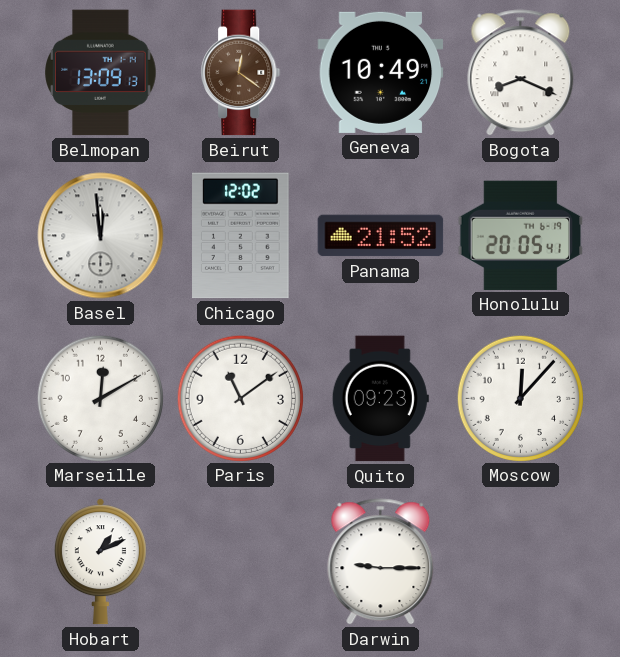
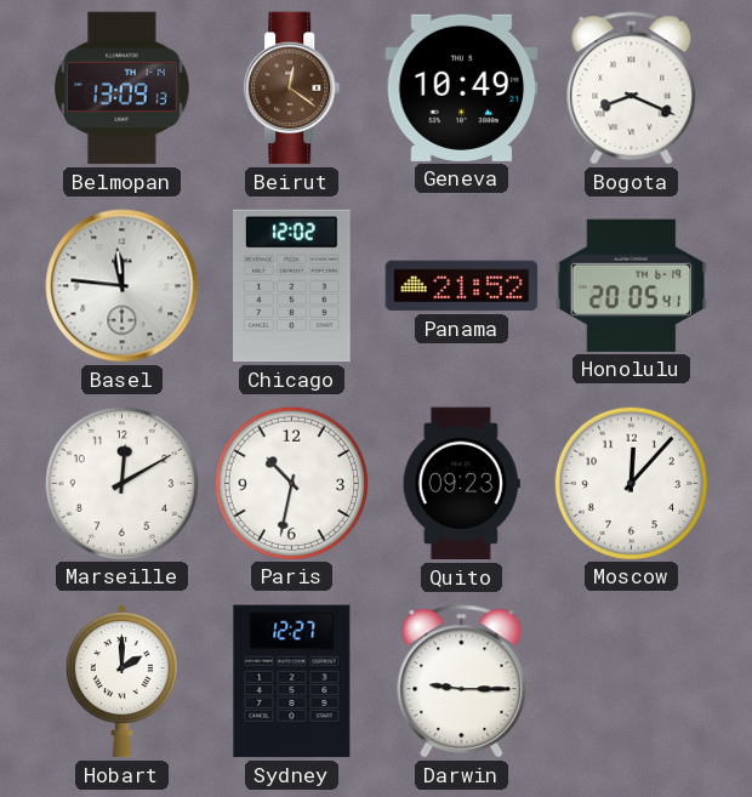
Basel: 11:59 -> 11:46
Paris: 11:09 -> 10:32
Hobart: 1:11 -> 2:00
Sydney: none -> 12:27
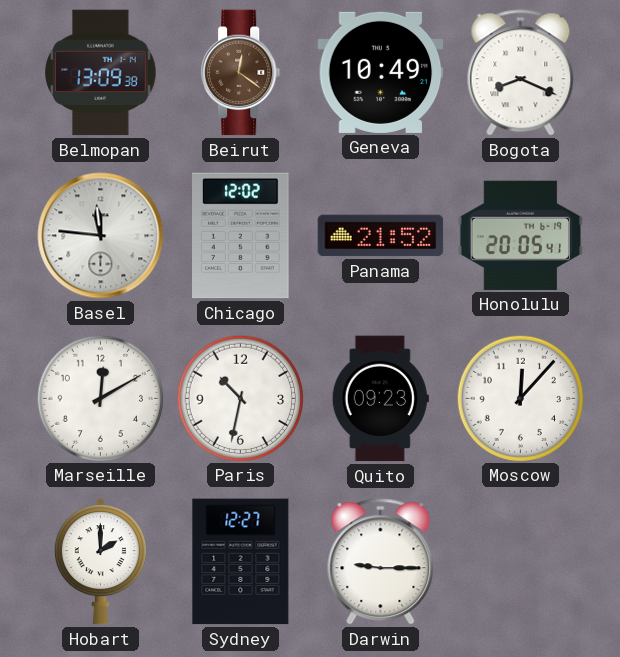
Belmopan: 13:09:13 -> 13:09:38
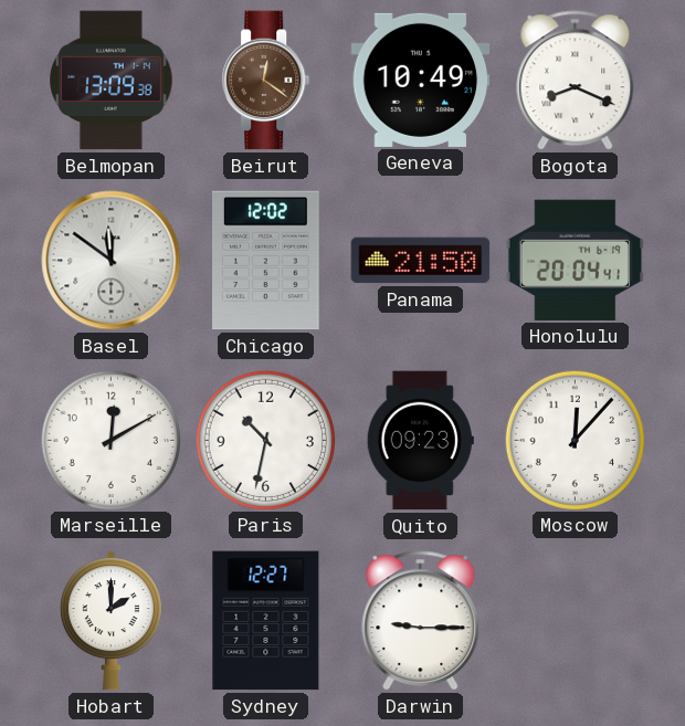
Basel: 11:46 -> 11:51
Panama: 21:52 -> 21:50
Honolulu: 20:05 -> 20:04
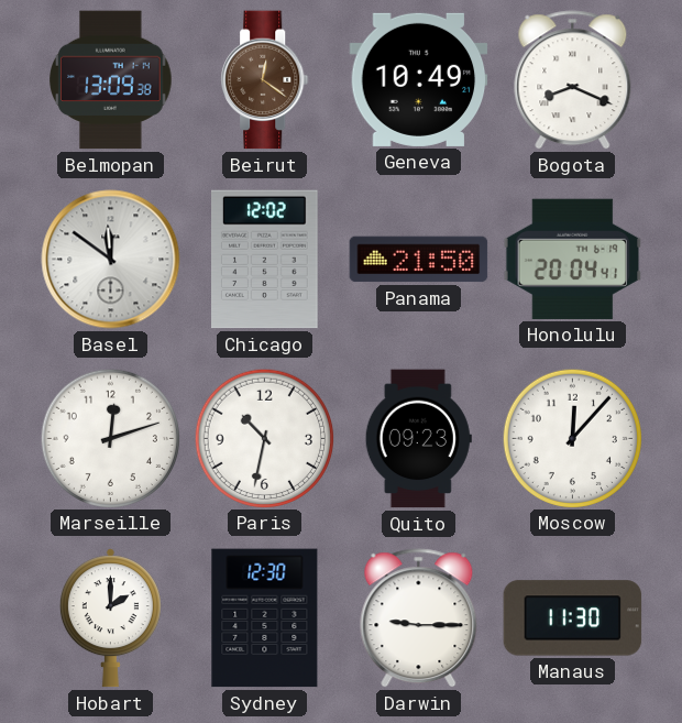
Marseille: 12:10 -> 12:12
Sydney: 12:27 -> 12:30
Manaus: none -> 11:30
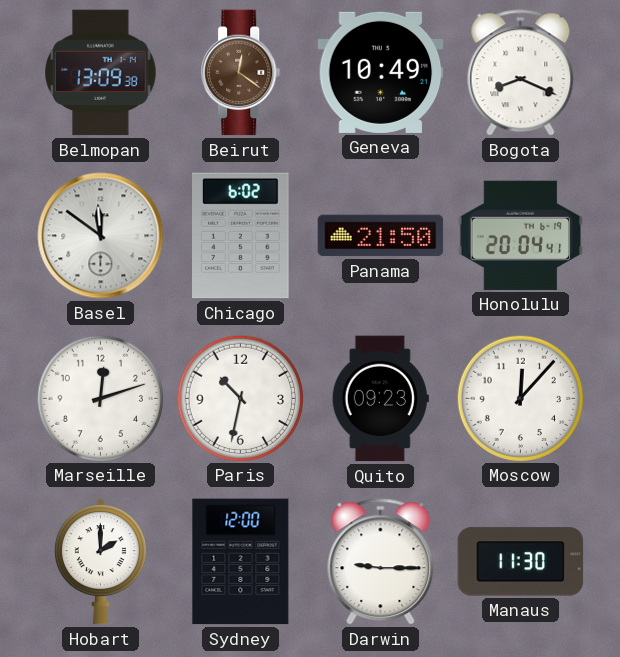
Chicago: 12:02 -> 6:02
Sydney: 12:30 -> 12:00
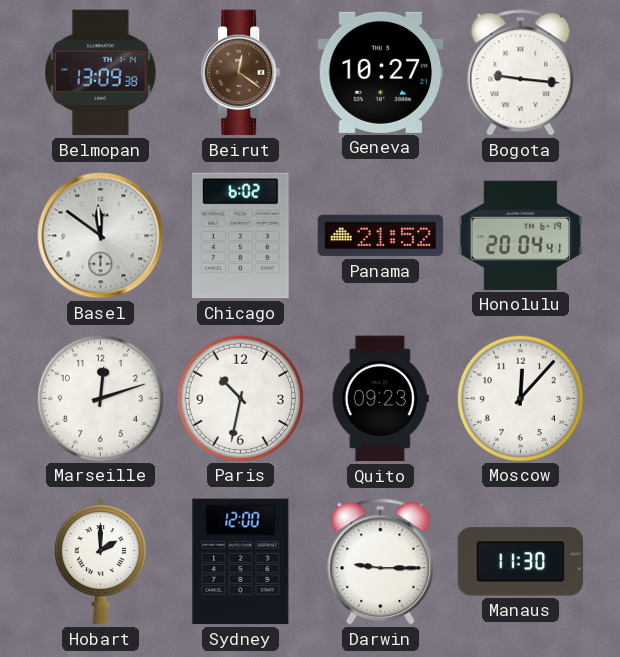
Geneva: 10:49 -> 10:27
Bogota: 8:19 -> 9:16
Panama: 21:50 -> 21:52
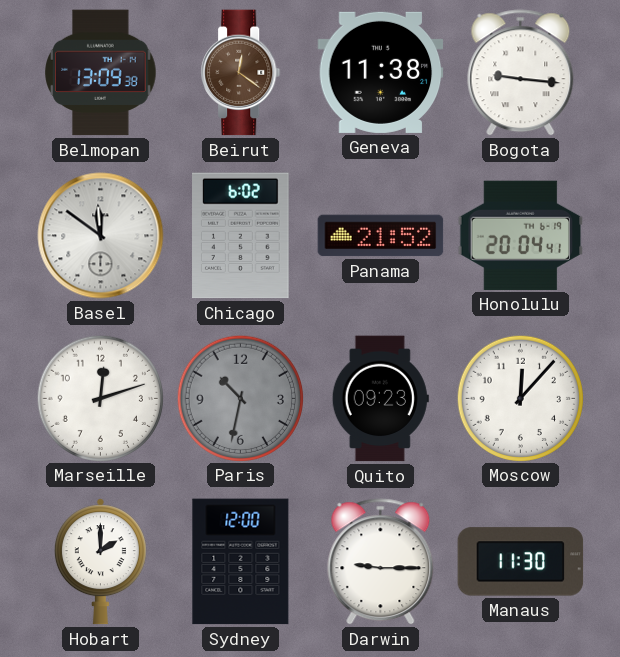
Geneva: 10:27 -> 11:38
Paris dial: white -> grey
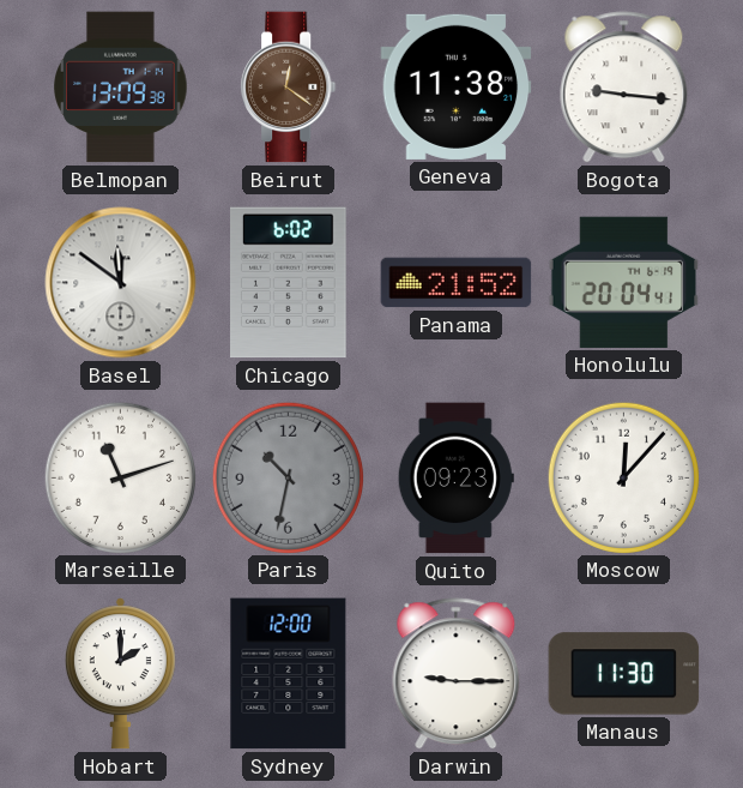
Marseille: 12:12 -> 11:12
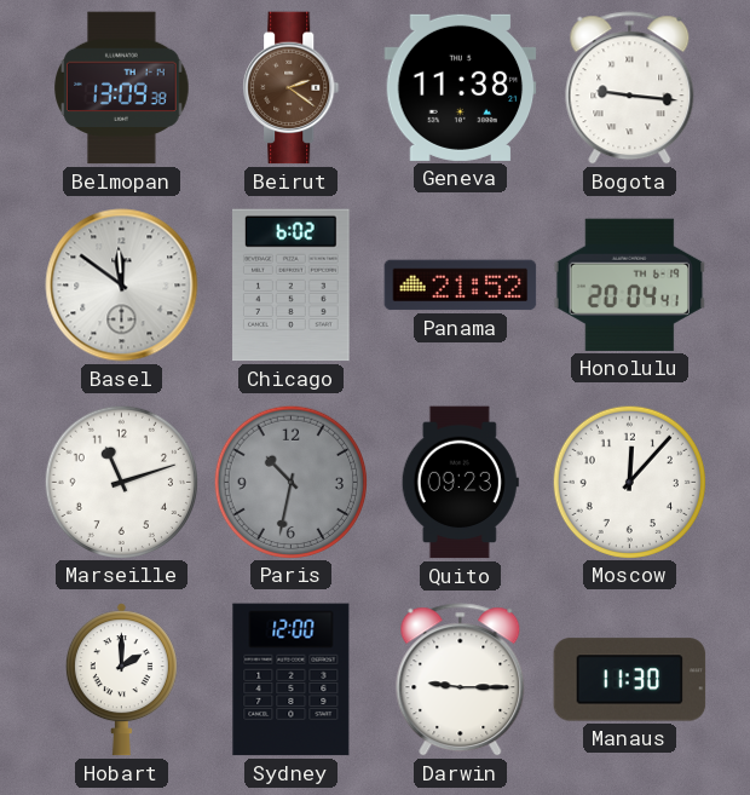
Beirut: 12:21 -> 2:21
